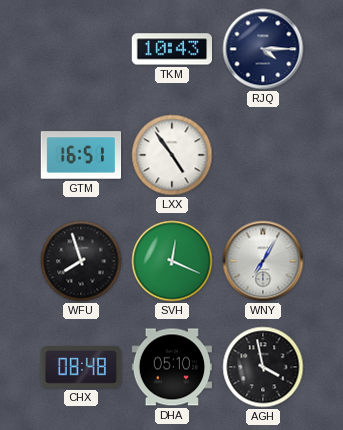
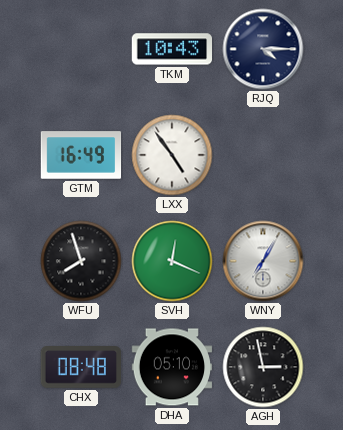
GTM: 16:51 -> 16:49
AGH: 3:58 -> 2:58
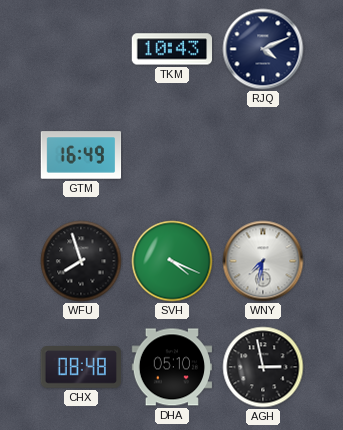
RJQ: 4:15 -> 4:11
LXX: 4:54 -> none
SVH: 12:19 -> 4:19
WNY: 7:05 -> 7:32
